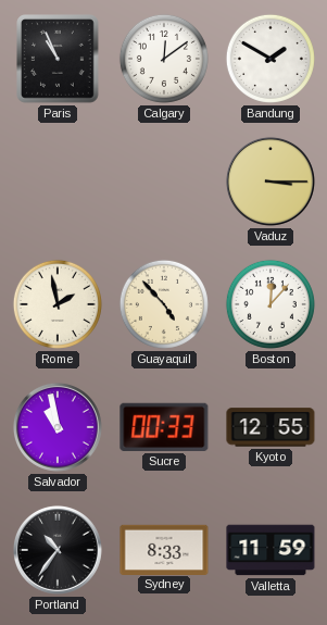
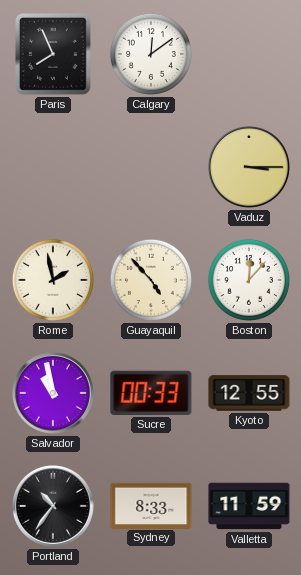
Paris: 10:56 -> 7:56
Bandung: 1:50 -> none
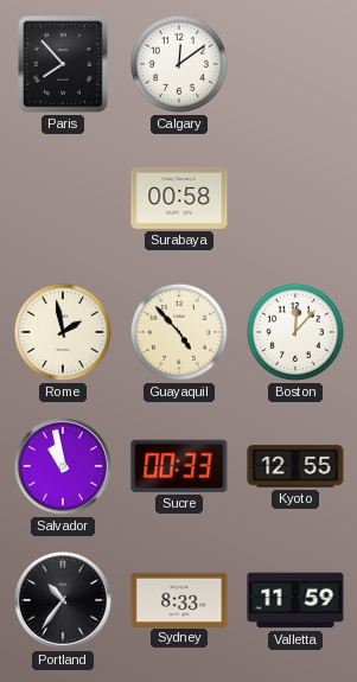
Paris: 7:56 -> 7:53
Surabaya: none -> 00:58
Vaduz: 3:15 -> none
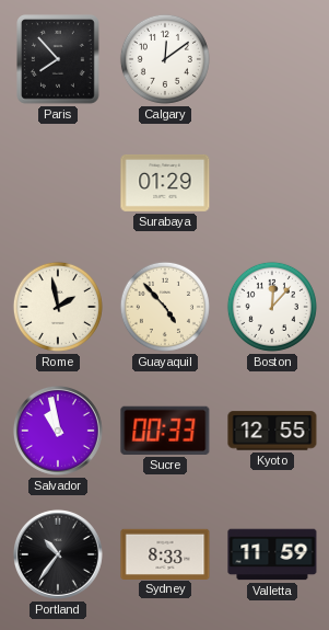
Surabaya: 00:58 -> 01:29
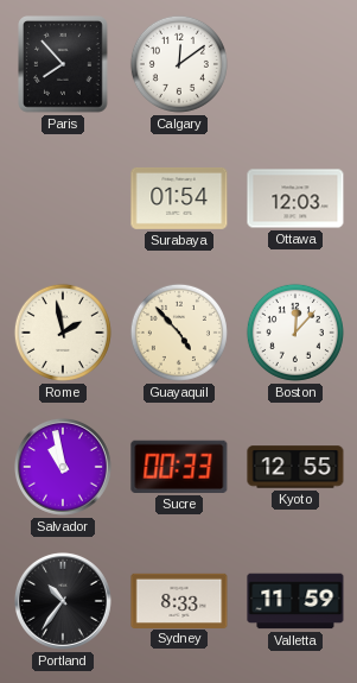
Surabaya: 01:29 -> 01:54
Ottawa: none -> 12:03
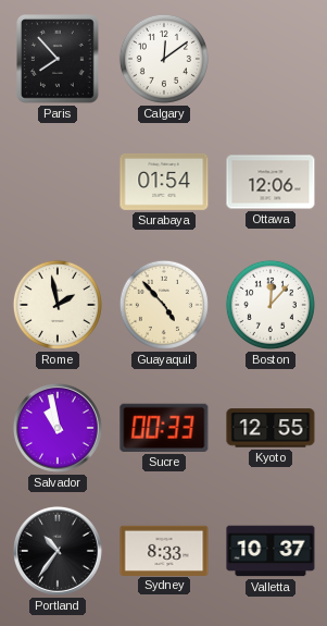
Ottawa: 12:03 -> 12:06
Valletta: 11:59 -> 10:37
